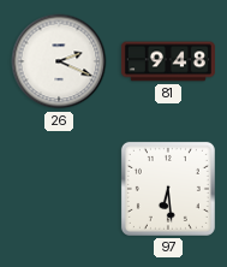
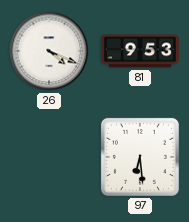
26: 2:19 -> 4:19
81: 9:48 -> 9:53
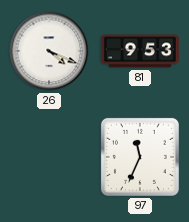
97: 6:29 -> 11:34
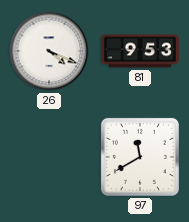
97: 11:34 -> 11:40
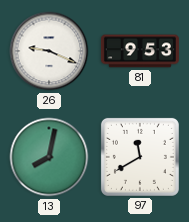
26: 4:19 -> 9:19
13: none -> 8:02
